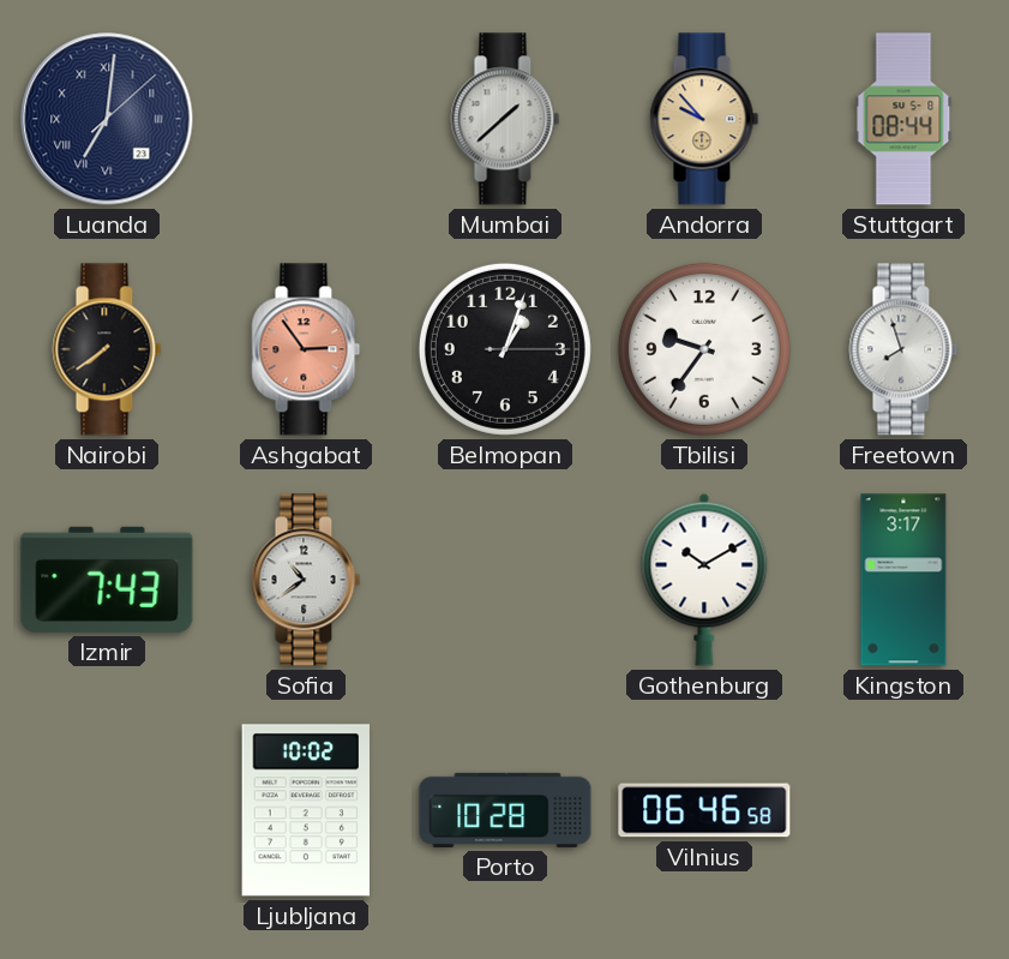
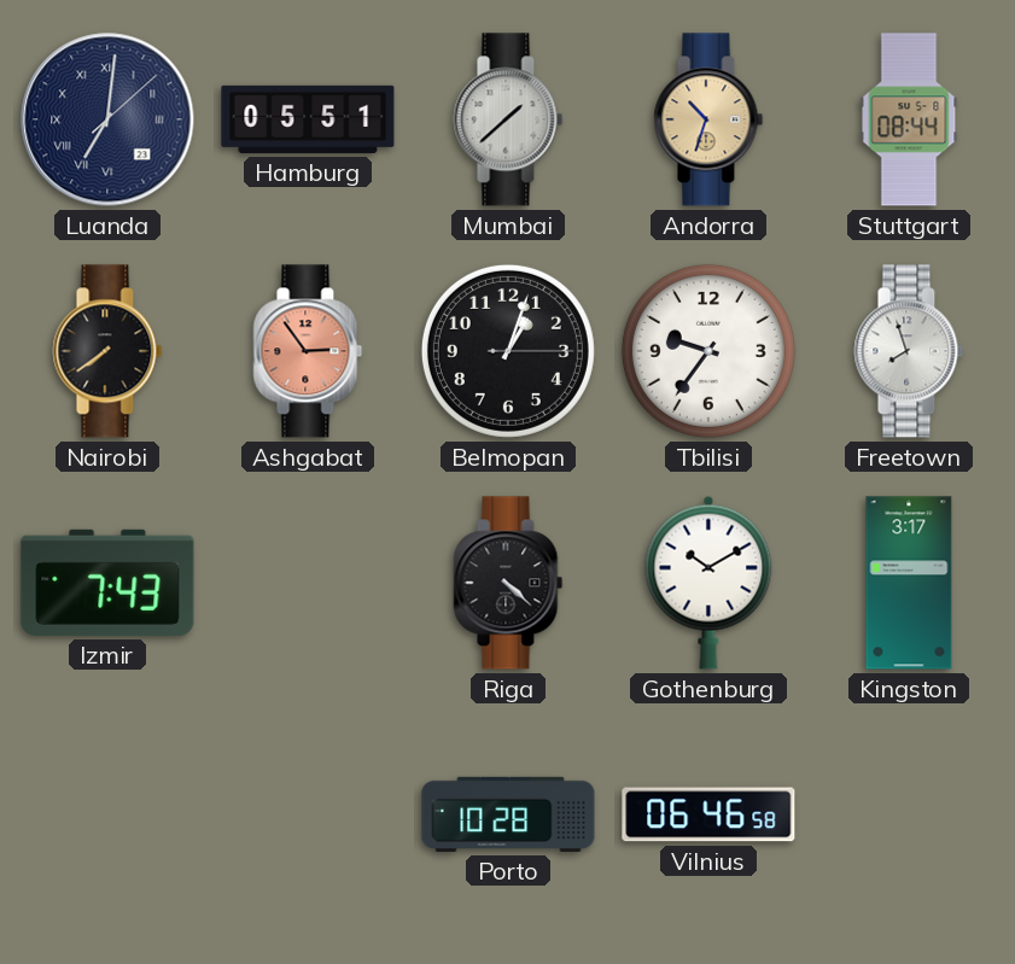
Hamburg: none -> 05:51
Andorra: 9:53 -> 10:33
Sofia: 10:39 -> none
Riga: none -> 4:22
Ljubljana: 10:02 -> none
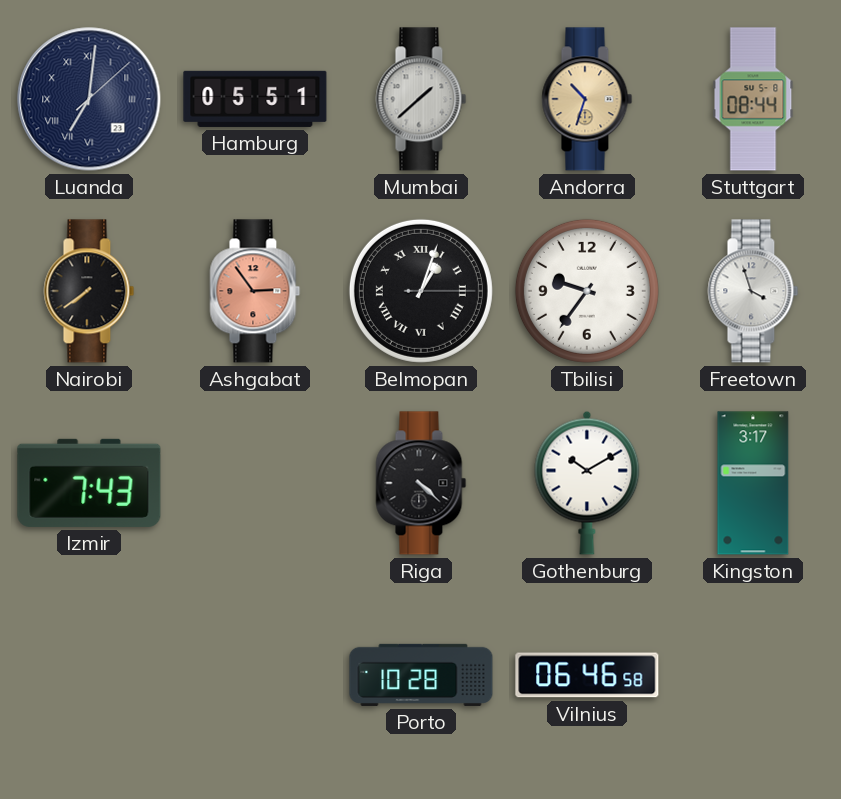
Belmopan numerals: Arabic -> Roman
Freetown: 7:57 -> 3:57
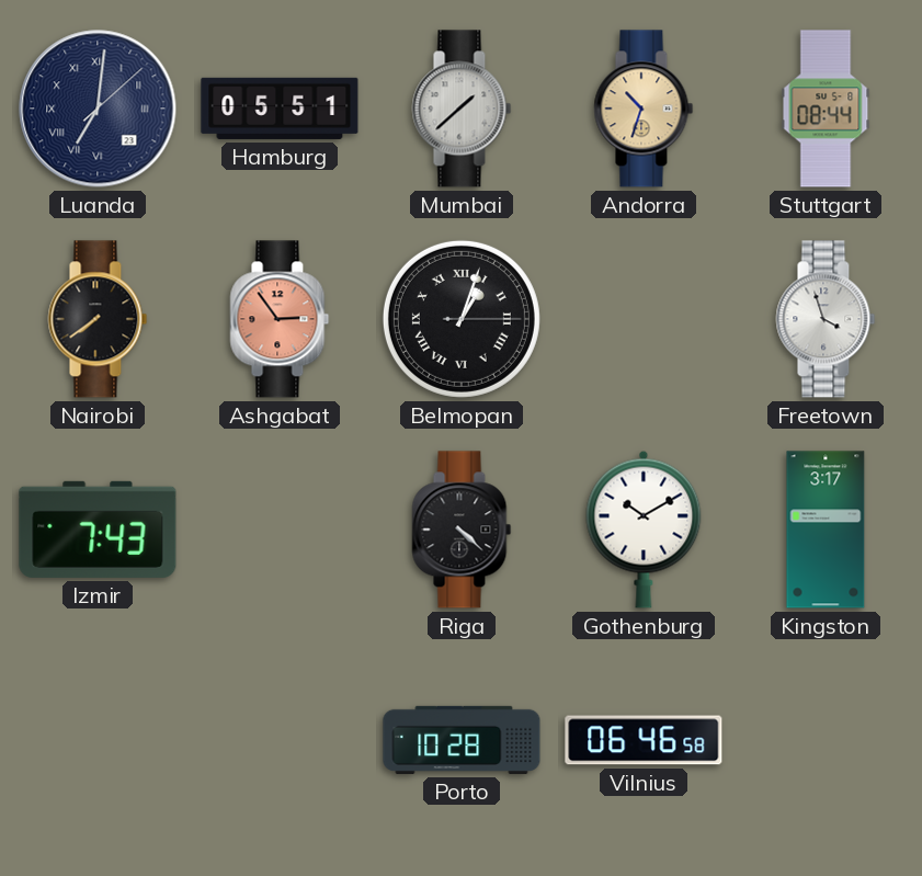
Tbilisi: 9:36 -> none
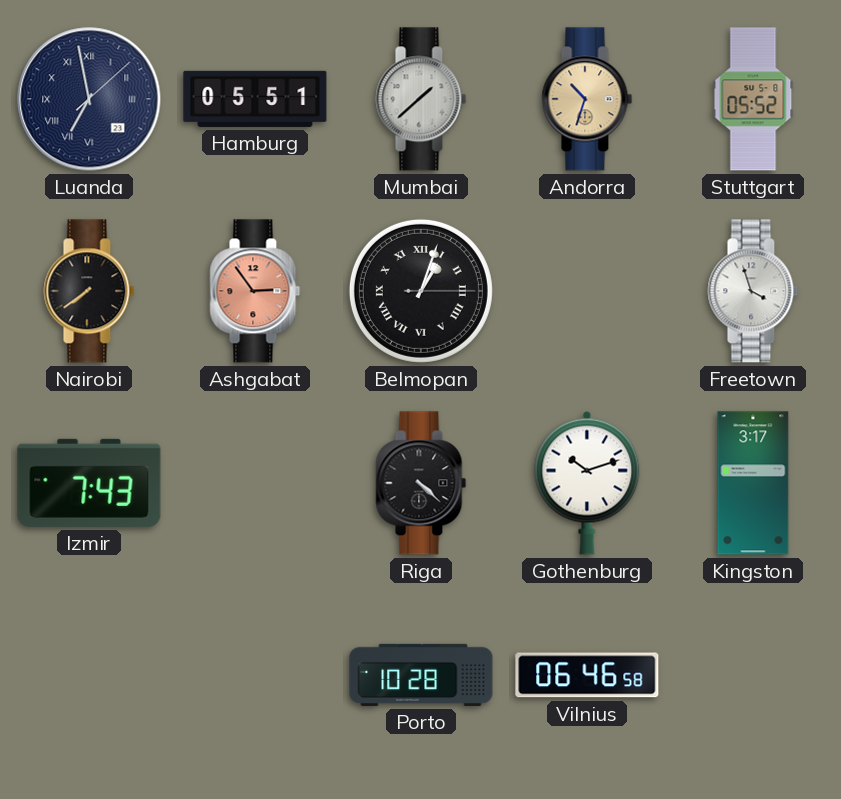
Luanda: 7:01 -> 6:58
Stuttgart: 08:44 -> 05:52
Gothenburg: 10:10 -> 10:12
